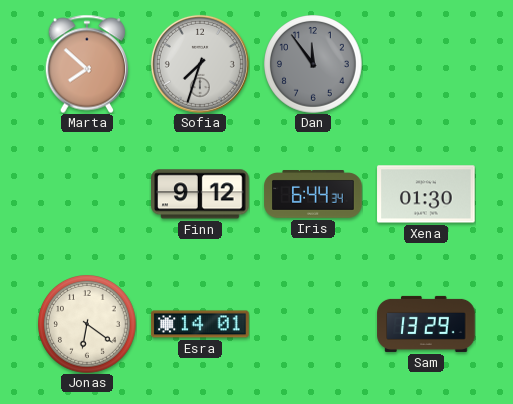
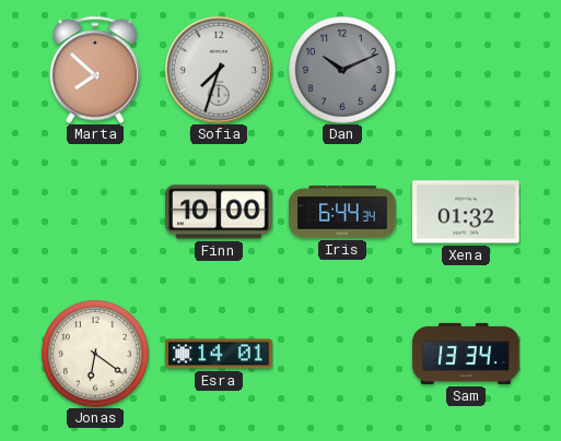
Dan: 11:54 -> 10:11
Finn: 9:12 -> 10:00
Xena: 01:30 -> 01:32
Sam: 13:29 -> 13:34
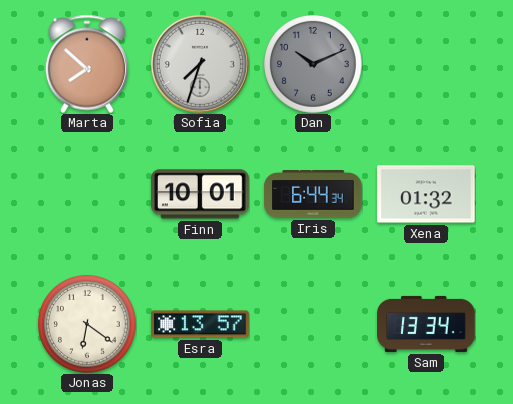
Finn: 10:00 -> 10:01
Esra: 14:01 -> 13:57
